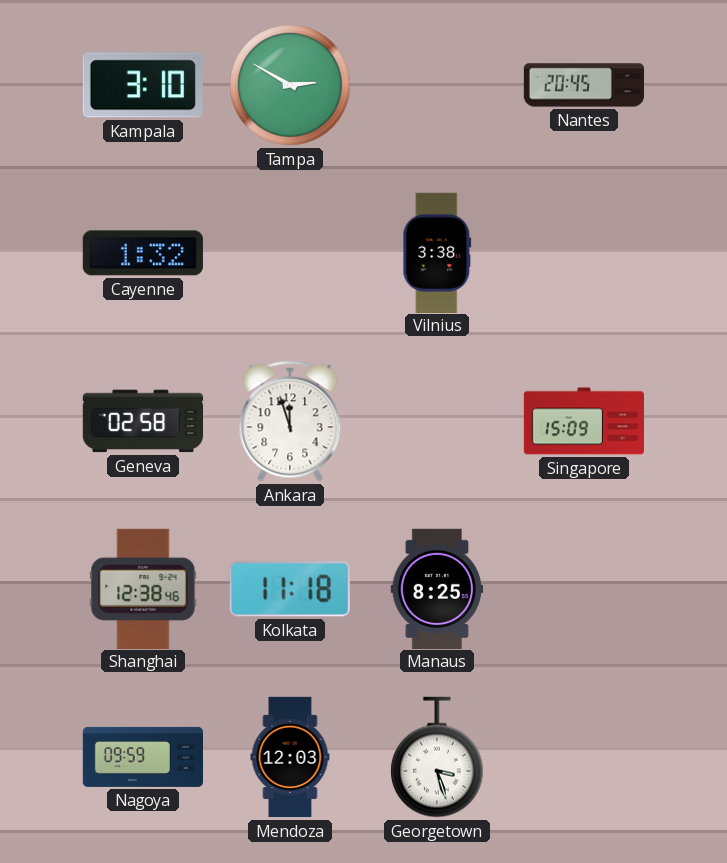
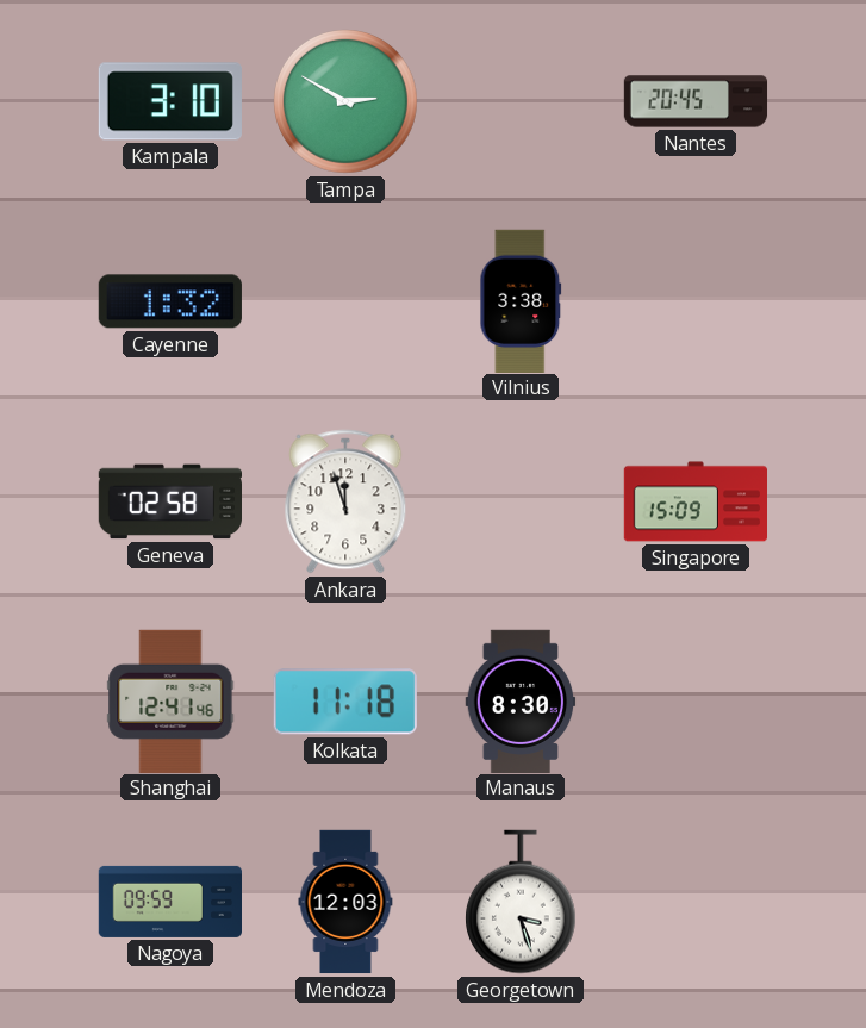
Shanghai: 12:38 -> 12:41
Manaus: 8:25 -> 8:30
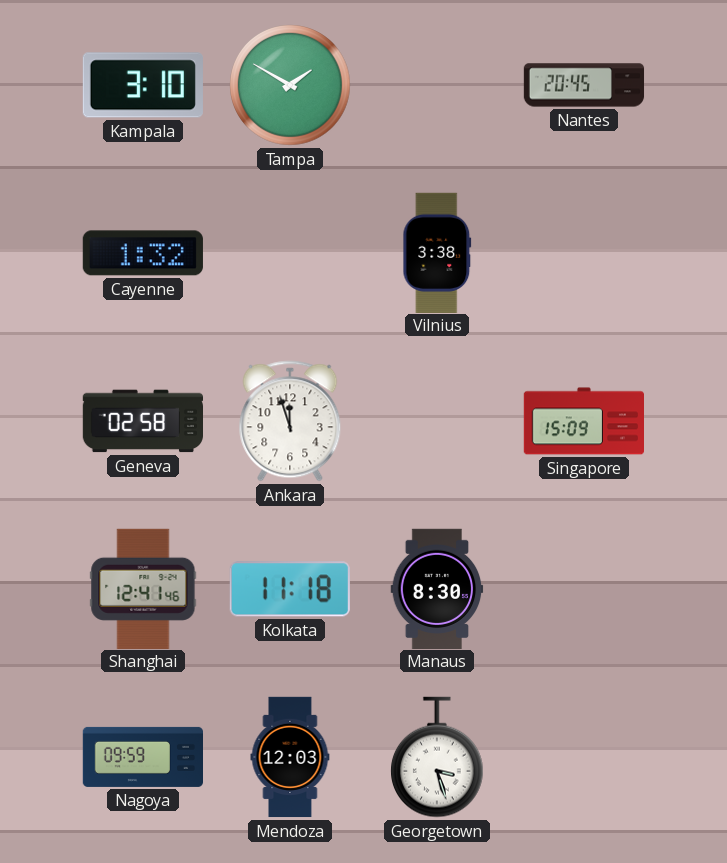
Tampa: 2:50 -> 1:50
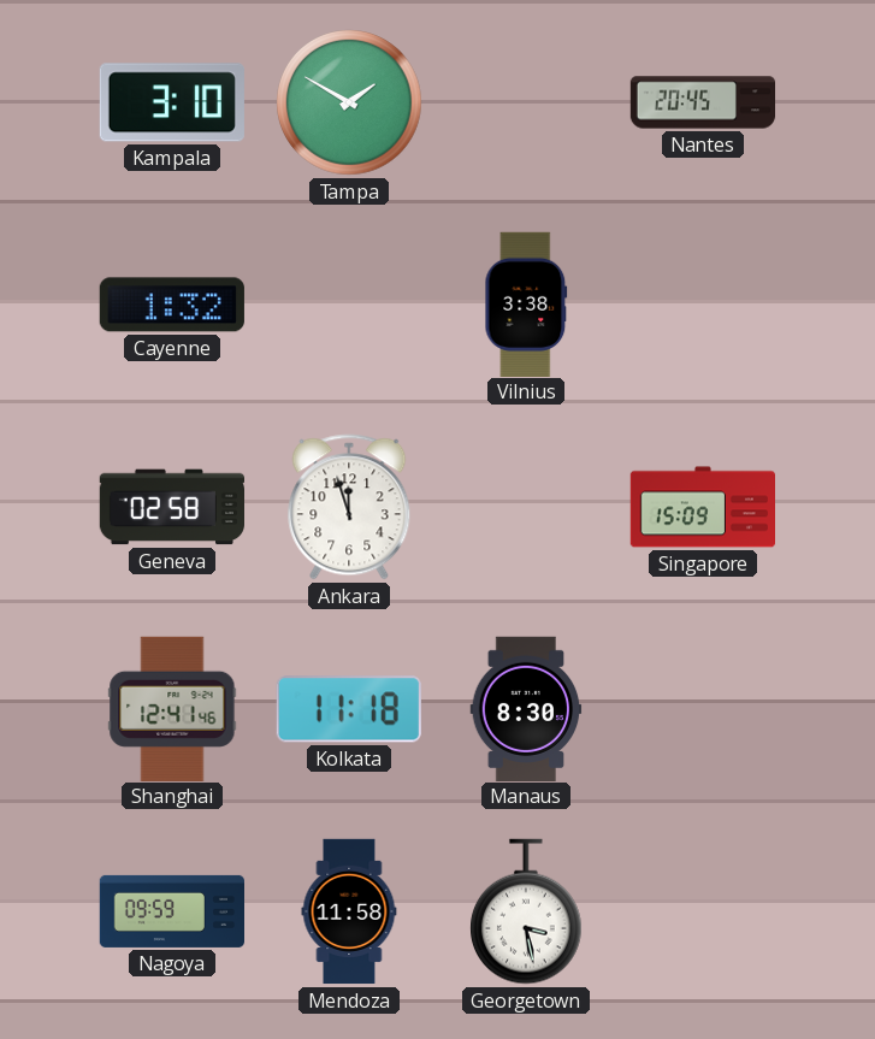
Mendoza: 12:03 -> 11:58
Georgetown: 3:27 -> 3:28
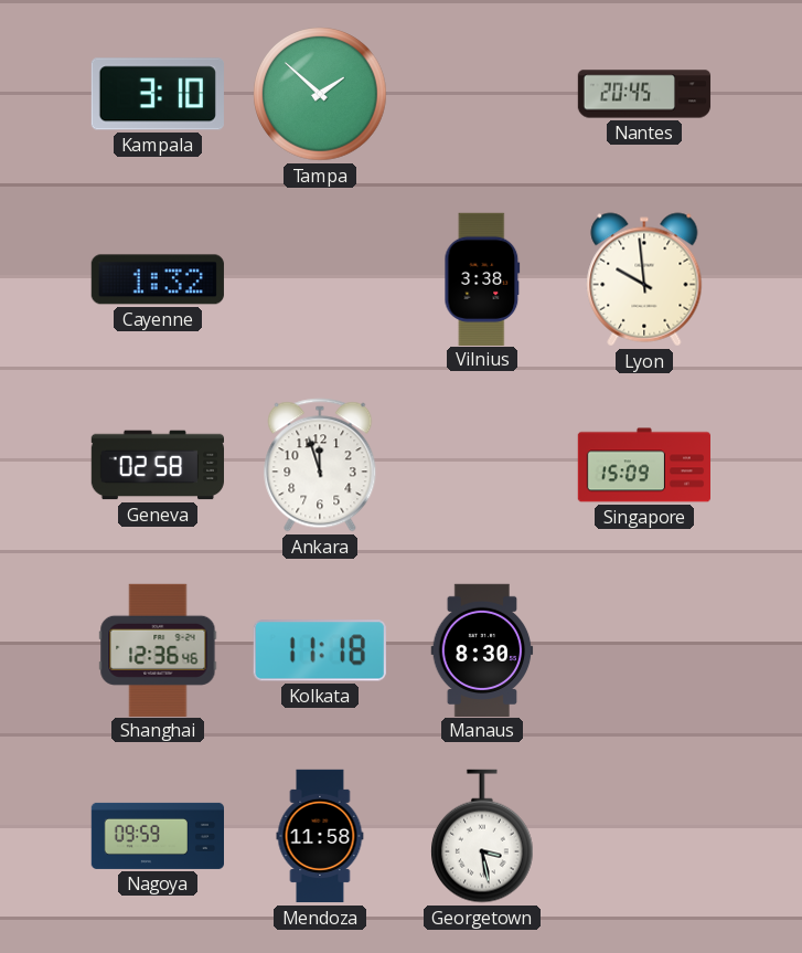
Tampa: 1:50 -> 1:52
Lyon: none -> 9:59
Shanghai: 12:41 -> 12:36
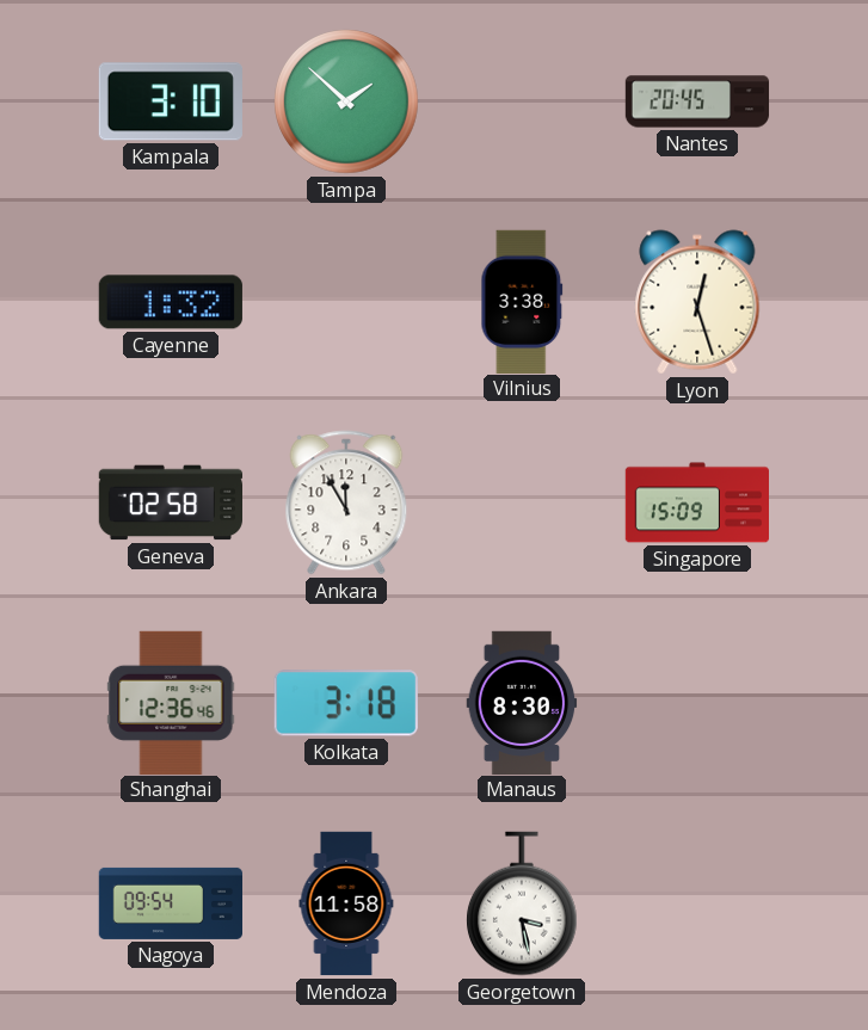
Lyon: 9:59 -> 12:27
Ankara: 11:57 -> 11:55
Kolkata: 11:18 -> 3:18
Nagoya: 09:59 -> 09:54
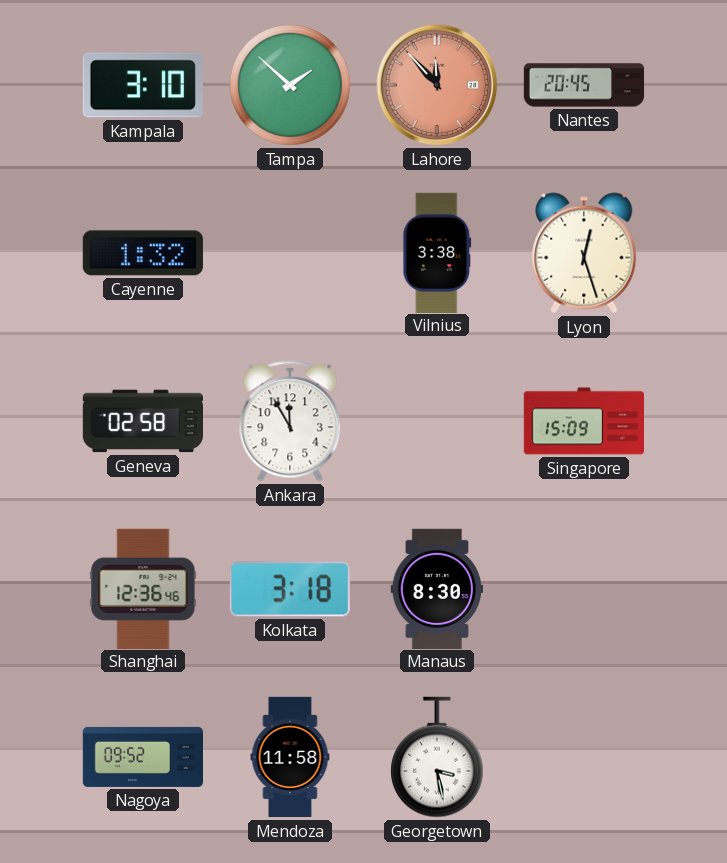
Lahore: none -> 11:53
Nagoya: 09:54 -> 09:52
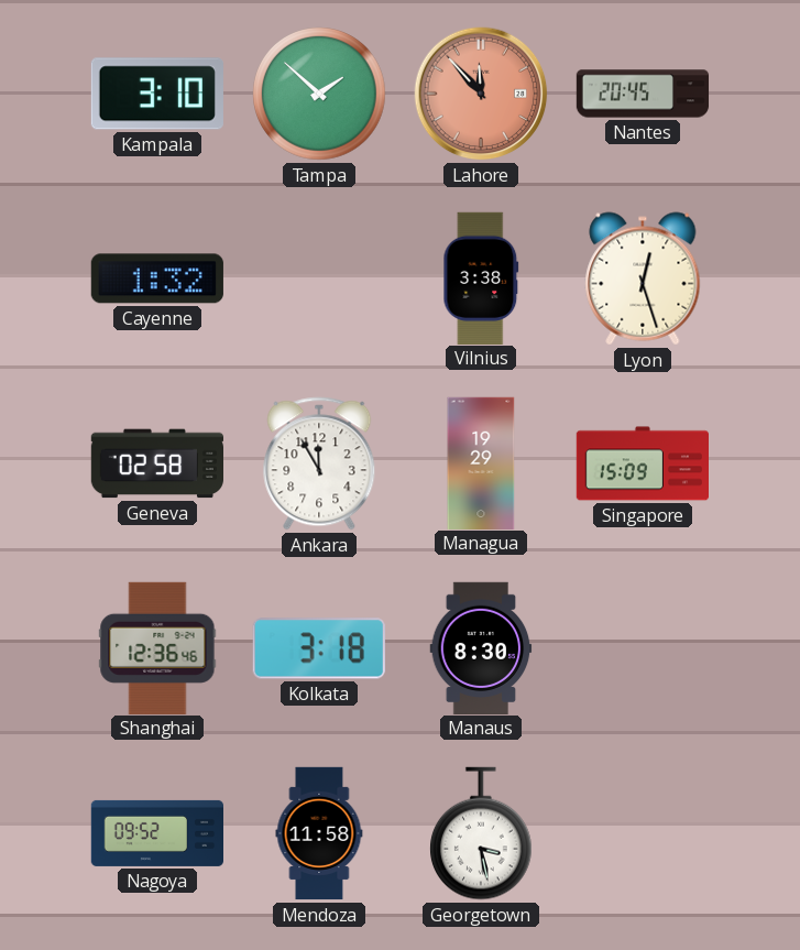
Managua: none -> 19:29
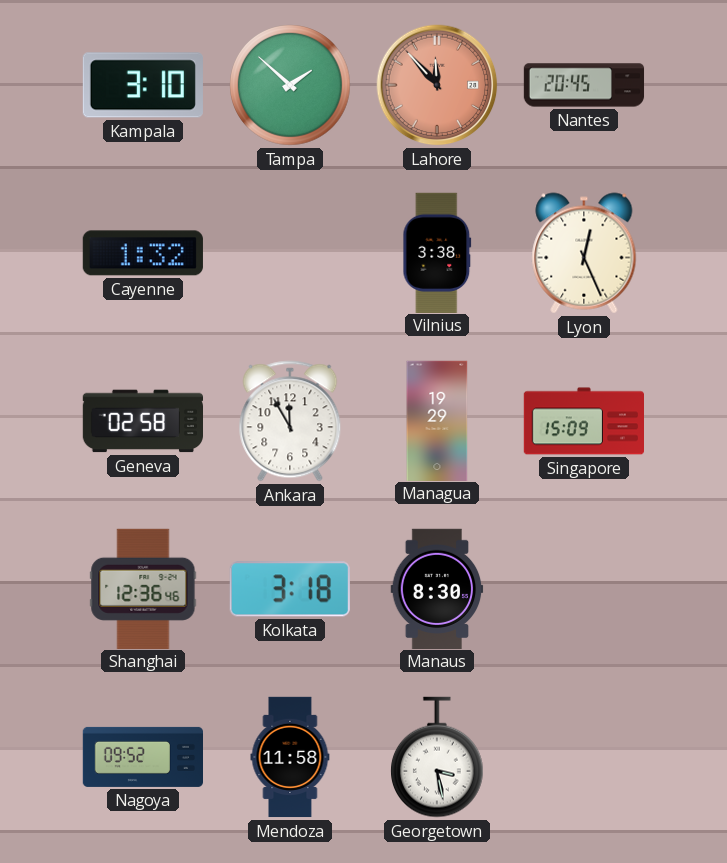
Lyon: 12:27 -> 12:26
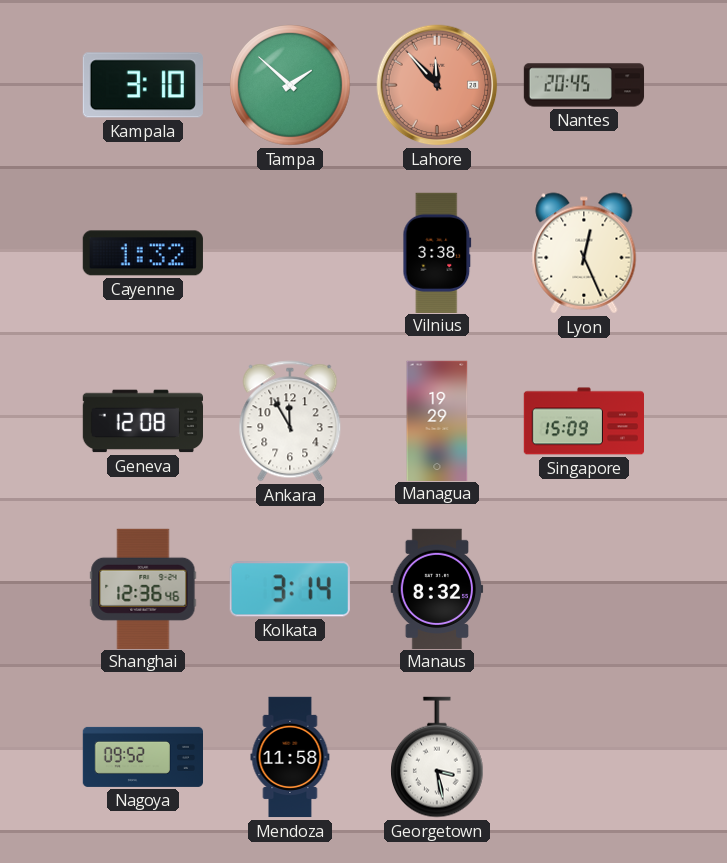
Geneva: 02:58 -> 12:08
Kolkata: 3:18 -> 3:14
Manaus: 8:30 -> 8:32
